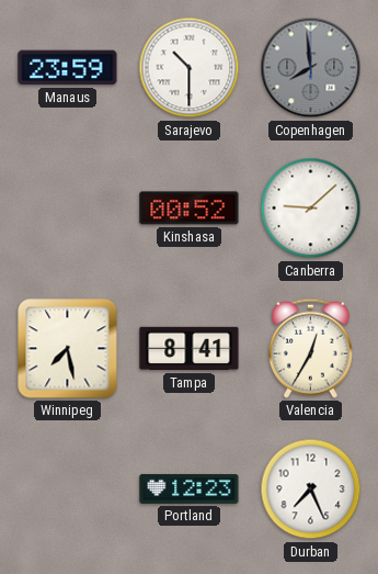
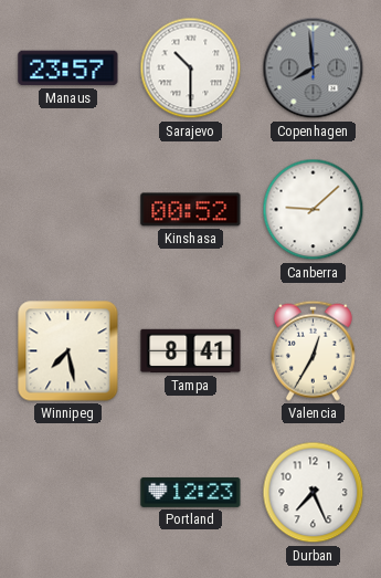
Manaus: 23:59 -> 23:57
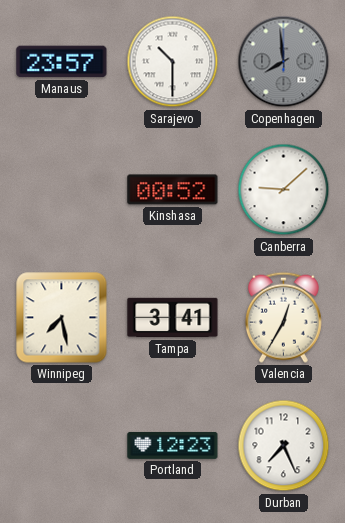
Tampa: 8:41 -> 3:41
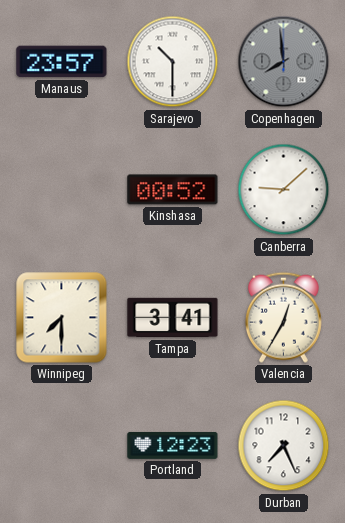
Winnipeg: 7:28 -> 7:30
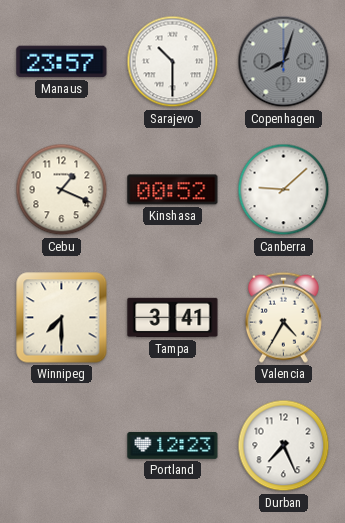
Copenhagen: 7:59 -> 8:03
Cebu: none -> 1:19
Valencia: 12:35 -> 4:35
